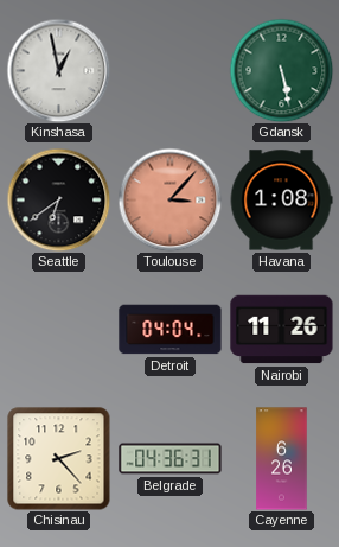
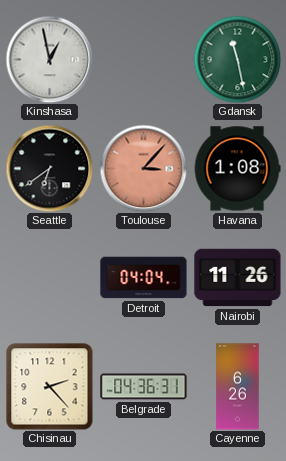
Gdansk: 5:28 -> 11:28
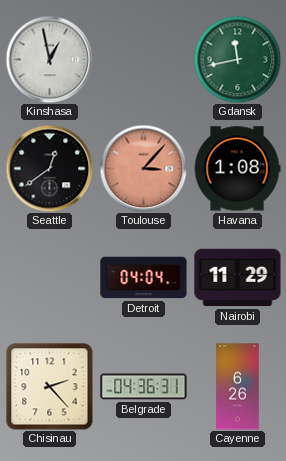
Gdansk: 11:28 -> 11:43
Seattle: 6:39 -> 12:39
Nairobi: 11:26 -> 11:29
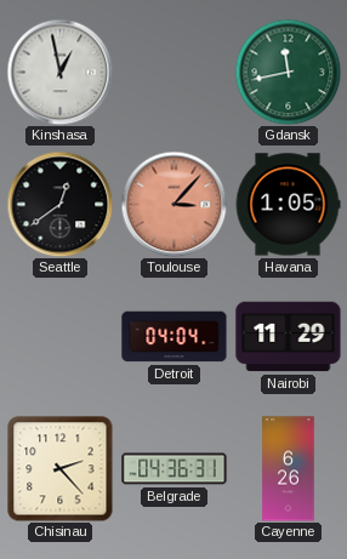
Havana: 1:08 -> 1:05
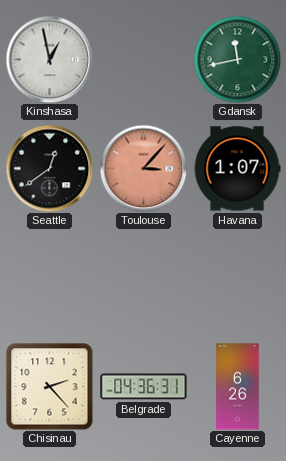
Havana: 1:05 -> 1:07
Detroit: 04:04 -> none
Nairobi: 11:29 -> none
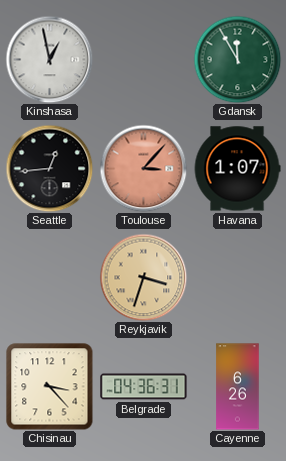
Gdansk: 11:43 -> 11:55
Seattle: 12:39 -> 12:44
Reykjavik: none -> 3:33
Chisinau: 2:23 -> 3:23
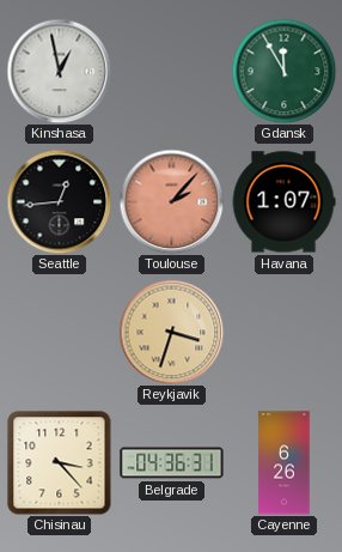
Toulouse: 3:07 -> 2:07
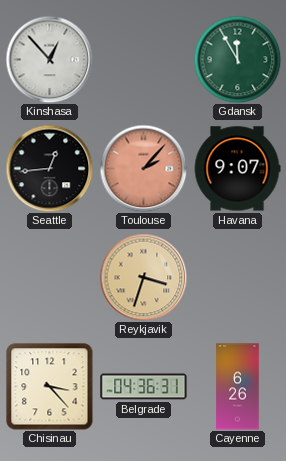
Kinshasa: 12:58 -> 12:53
Havana: 1:07 -> 9:07
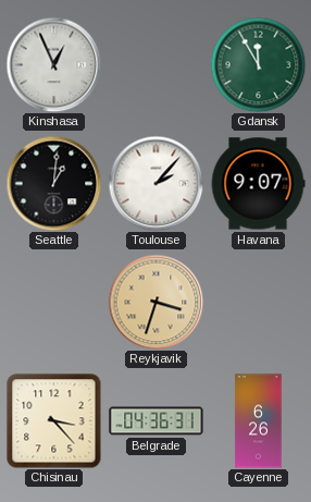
Kinshasa: 12:53 -> 12:56
Seattle: 12:44 -> 1:01
Toulouse dial: salmon -> white
